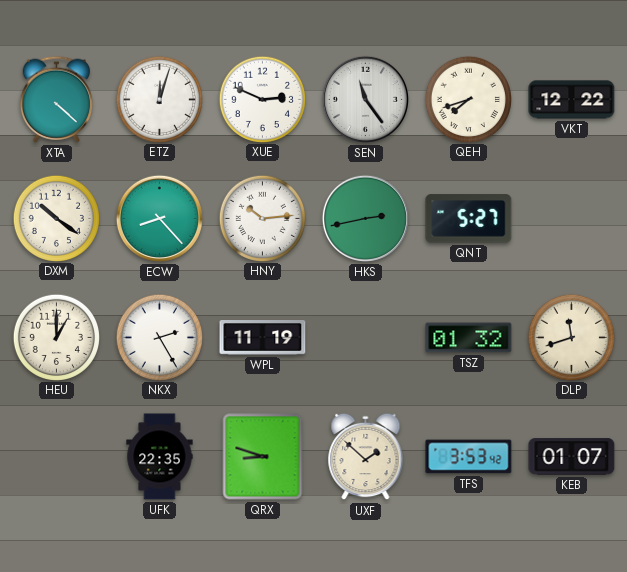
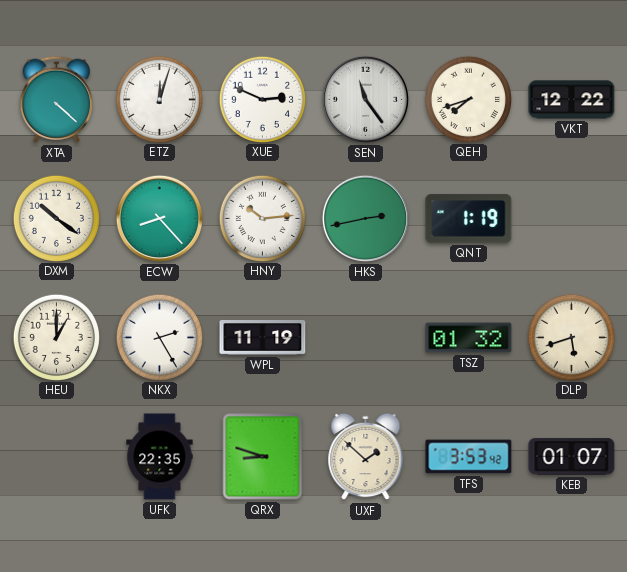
QNT: 5:27 -> 1:19
DLP: 11:42 -> 5:42
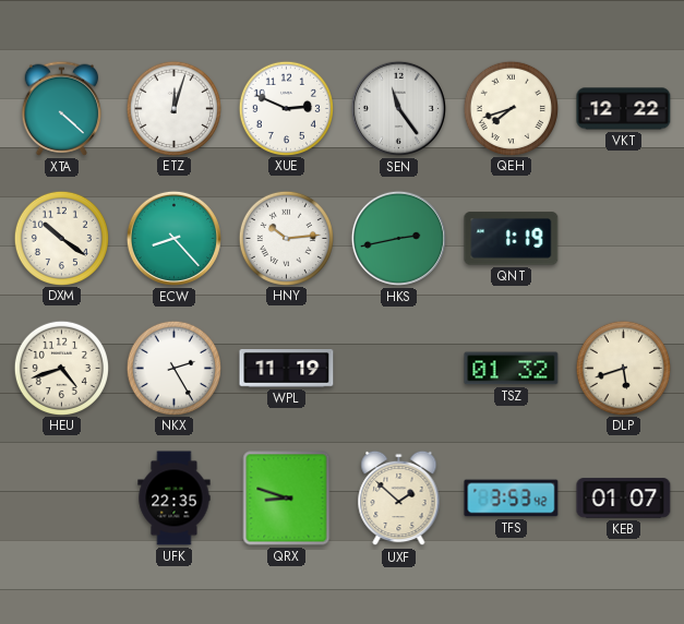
HEU: 1:00 -> 4:42
